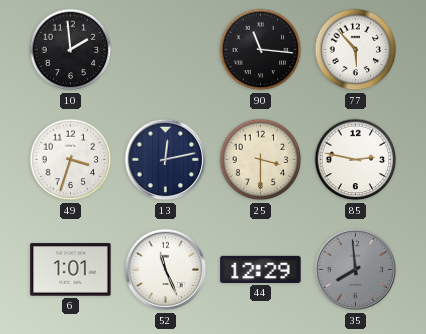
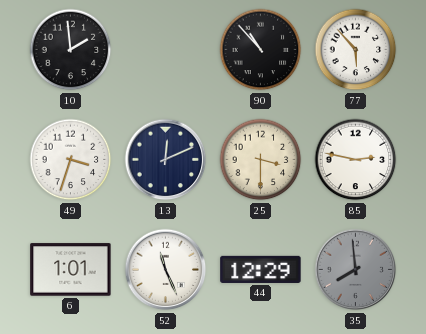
90: 11:16 -> 10:53
13: 12:13 -> 12:11
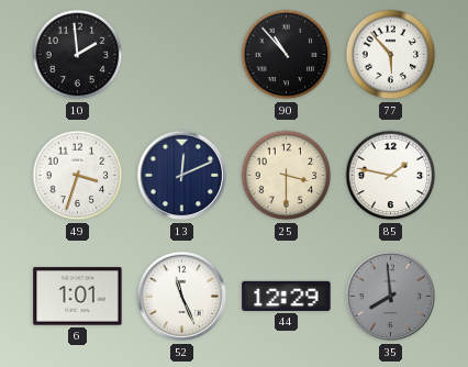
85: 2:47 -> 1:47
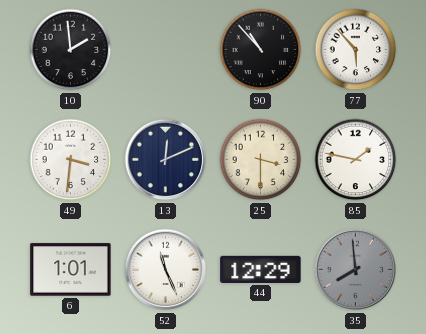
49: 3:33 -> 3:31
